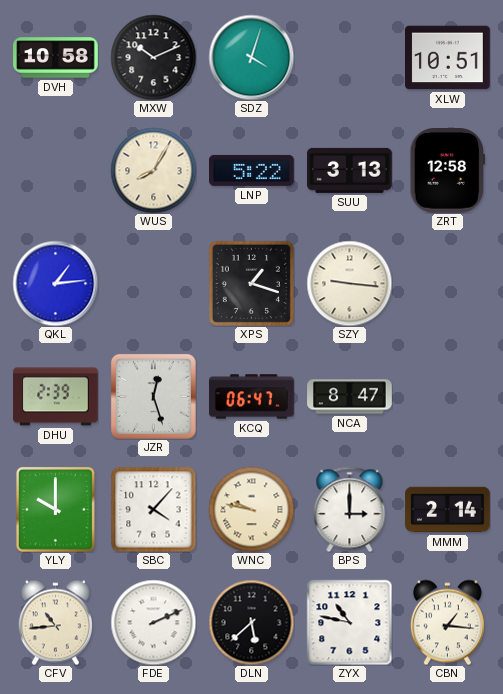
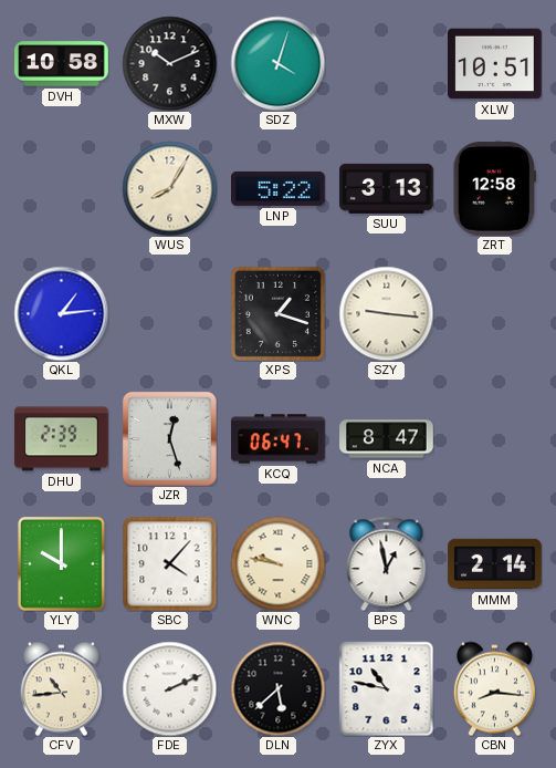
BPS: 3:00 -> 12:58
CBN: 1:16 -> 8:16
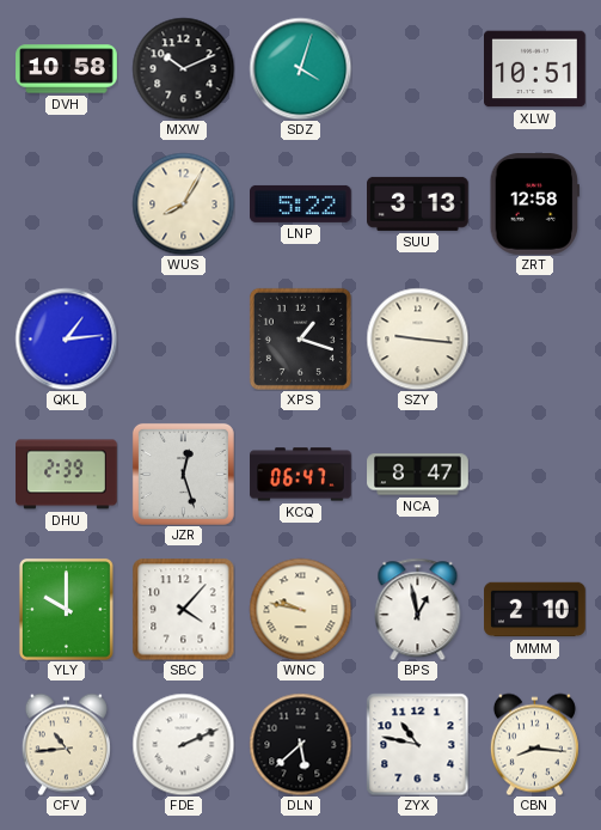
MMM: 2:14 -> 2:10
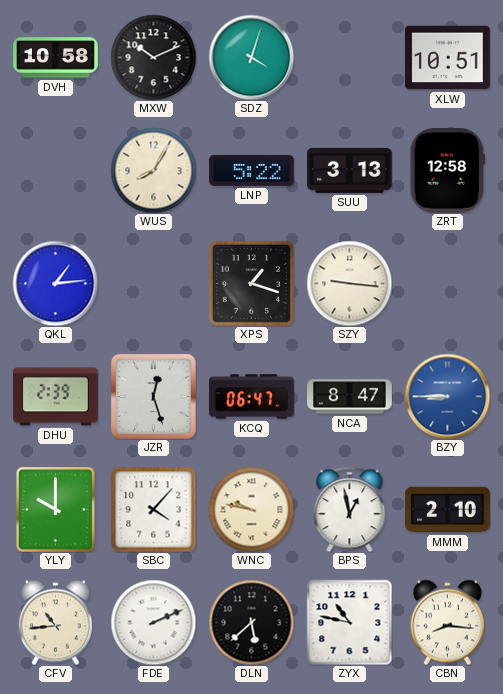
BZY: none -> 8:45
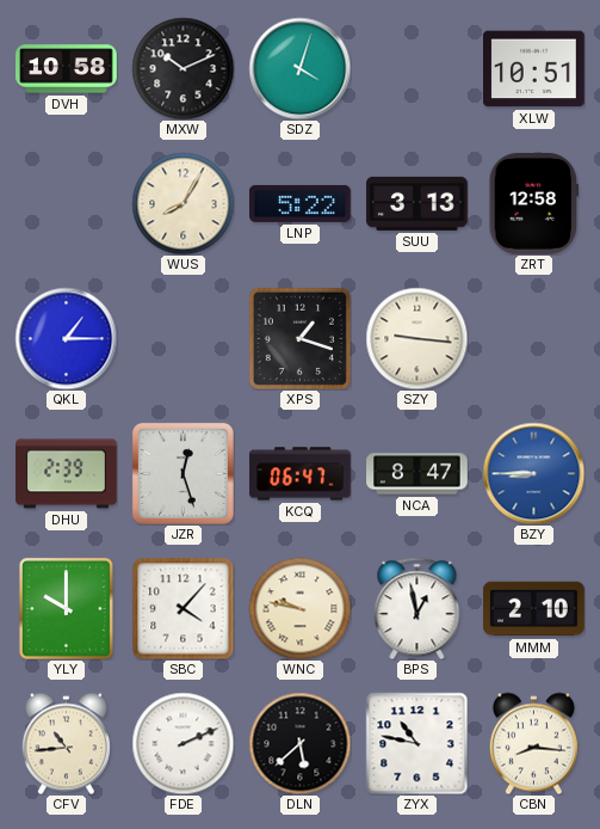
QKL: 1:14 -> 1:15
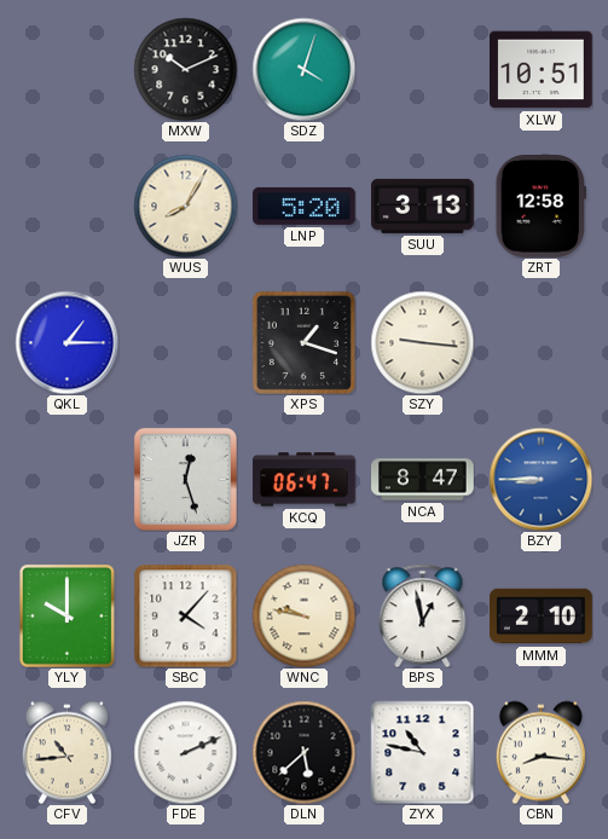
DVH: 10:58 -> none
LNP: 5:22 -> 5:20
DHU: 2:39 -> none
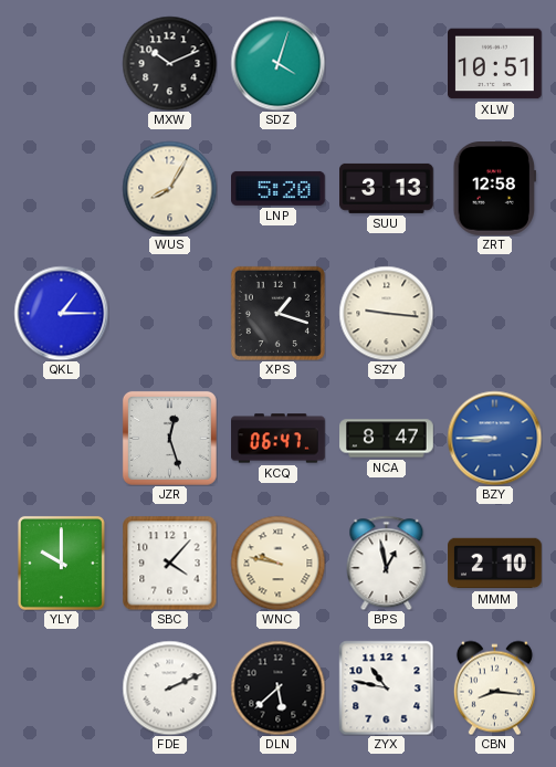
CFV: 10:44 -> none
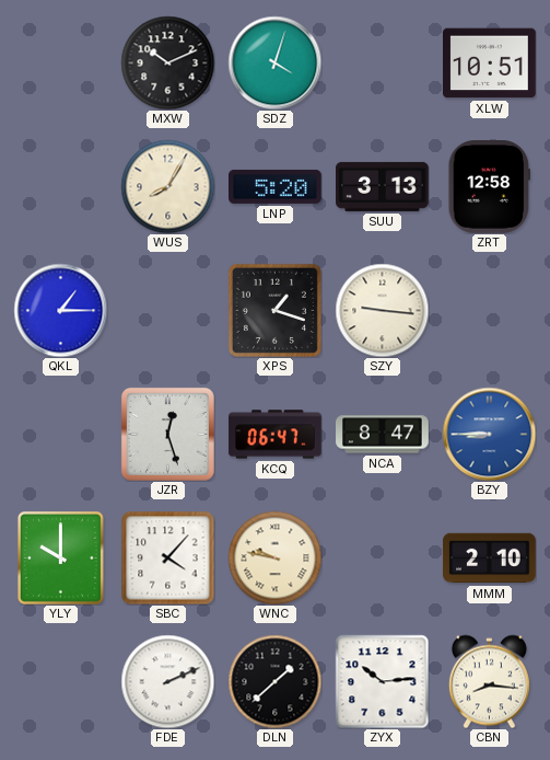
BPS: 12:58 -> none
DLN: 5:38 -> 1:38
ZYX: 10:47 -> 10:14
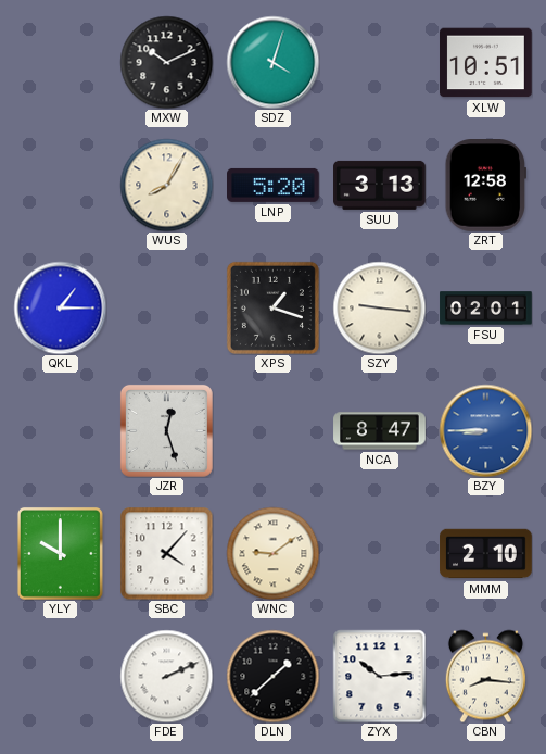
FSU: none -> 02:01
KCQ: 06:47 -> none
WNC: 9:47 -> 9:09
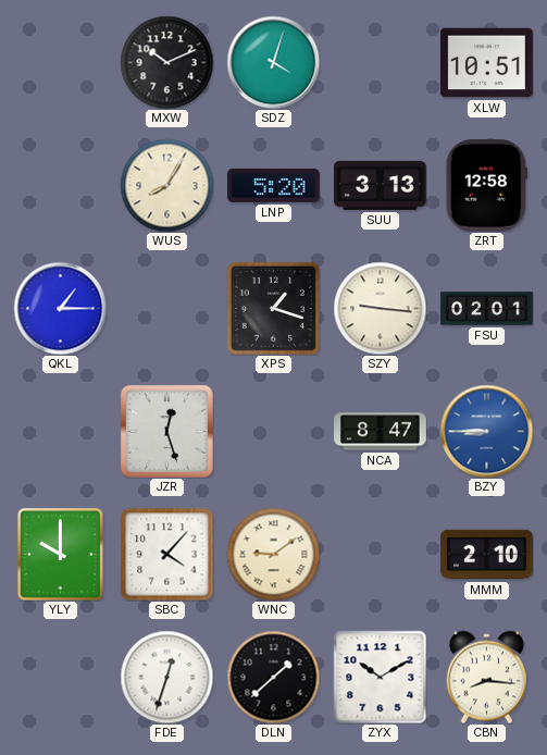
FDE: 2:11 -> 12:33
ZYX: 10:14 -> 10:10
